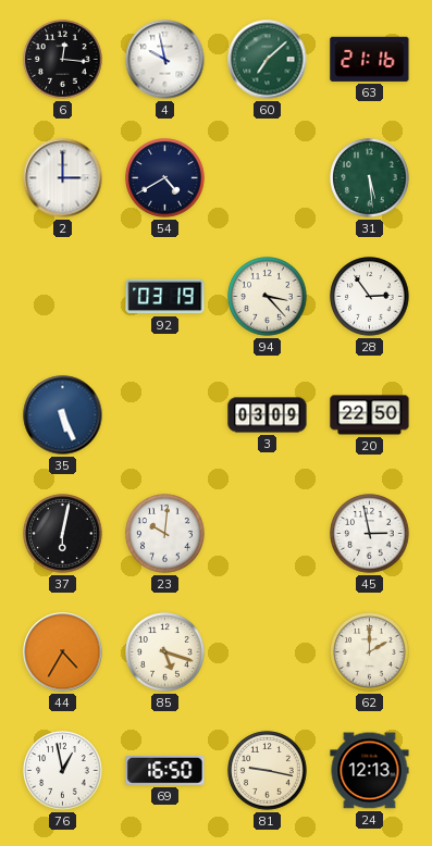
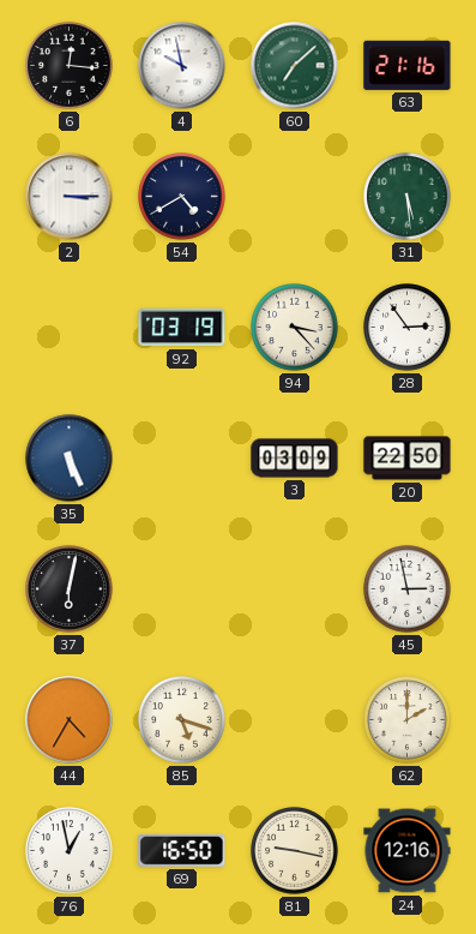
2: 3:00 -> 3:15
23: 10:01 -> none
24: 12:13 -> 12:16
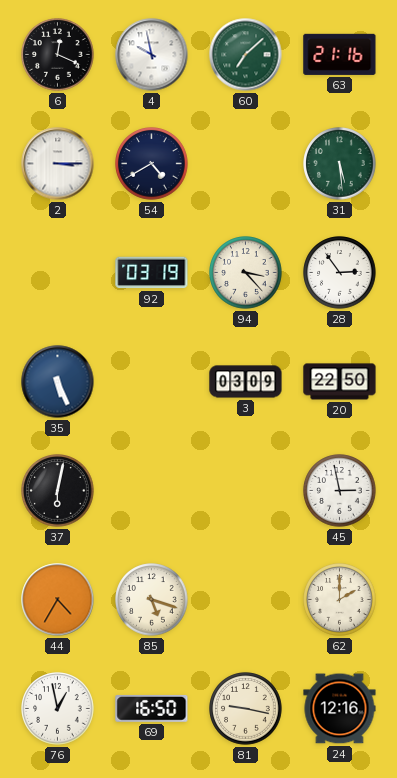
6: 12:16 -> 12:19
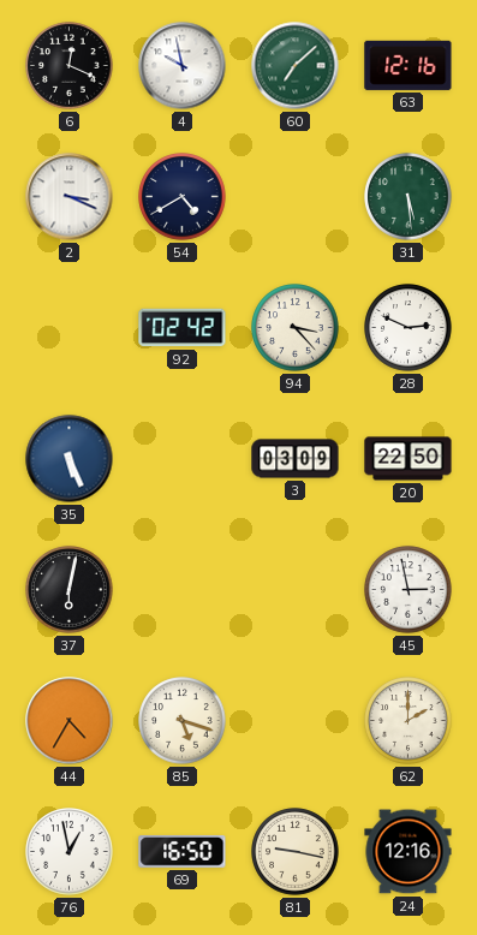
63: 21:16 -> 12:16
2: 3:15 -> 3:19
92: 03:19 -> 02:42
28: 2:54 -> 2:49
